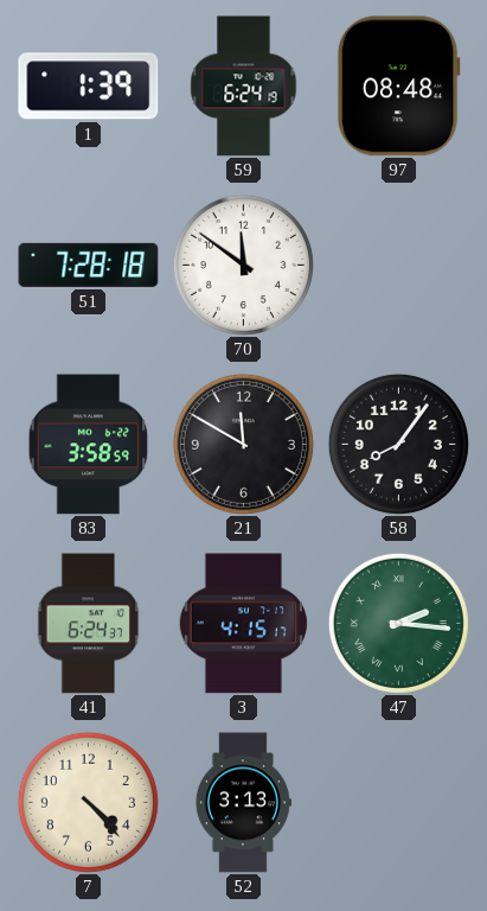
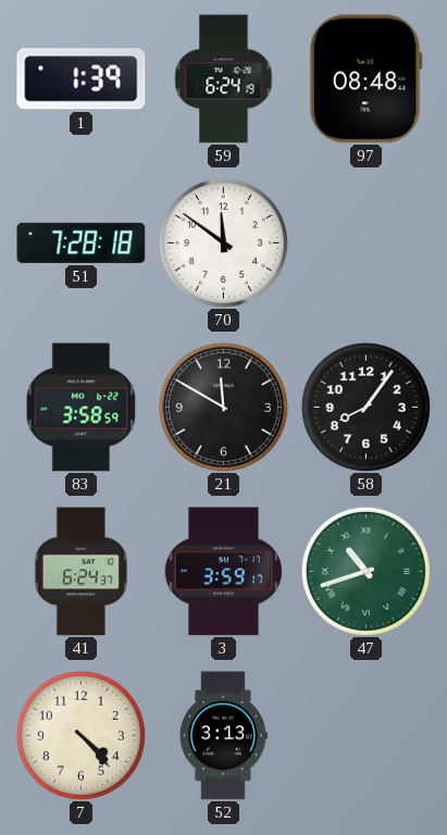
3: 4:15 -> 3:59
47: 2:16 -> 10:42
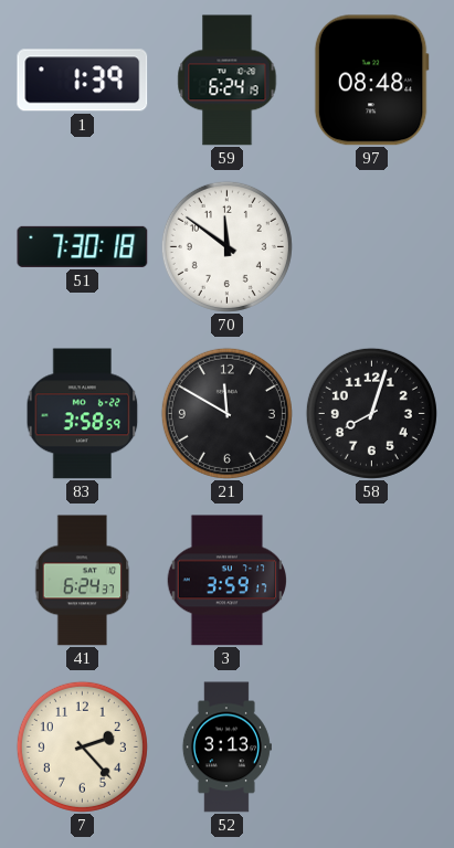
51: 7:28 -> 7:30
58: 8:06 -> 8:03
47: 10:42 -> none
7: 4:23 -> 2:23
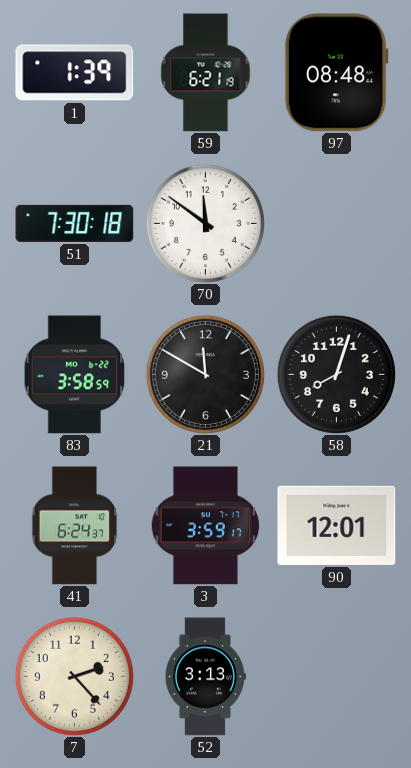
59: 6:24 -> 6:21
90: none -> 12:01
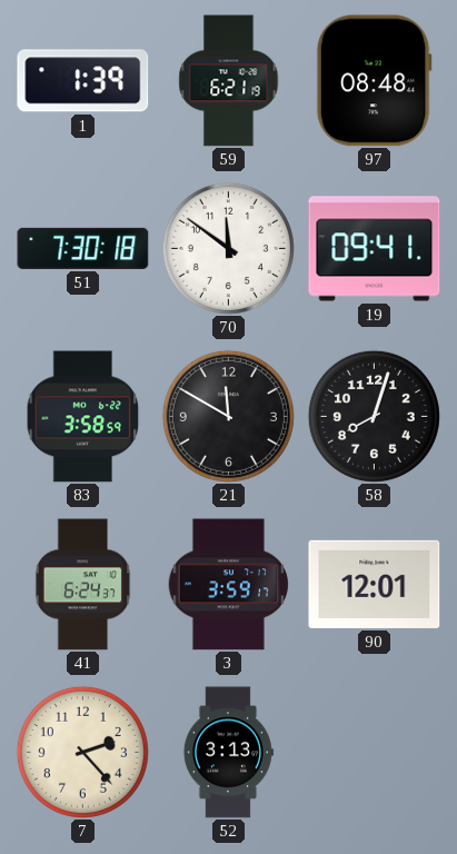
19: none -> 09:41
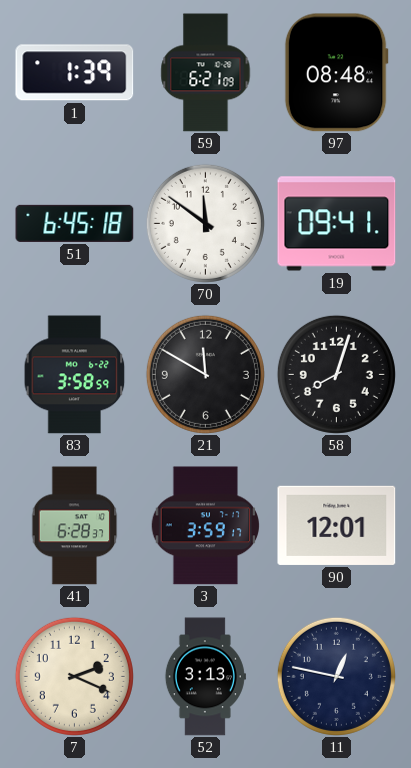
59: 6:21:19 -> 6:21:09
51: 7:30 -> 6:45
41: 6:24 -> 6:28
7: 2:23 -> 2:19
11: none -> 12:47
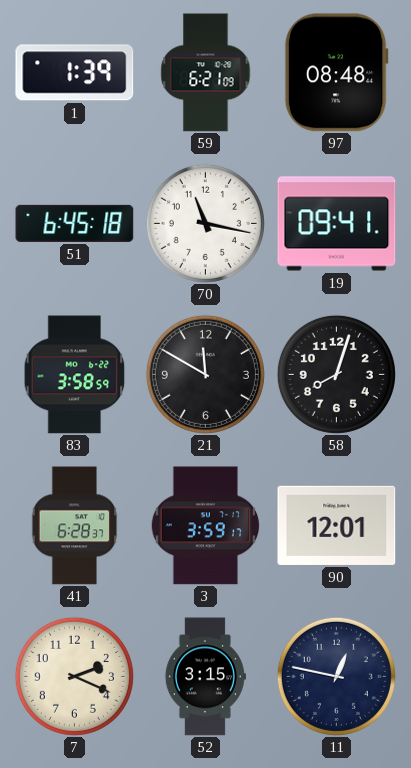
70: 11:51 -> 11:17
52: 3:13 -> 3:15
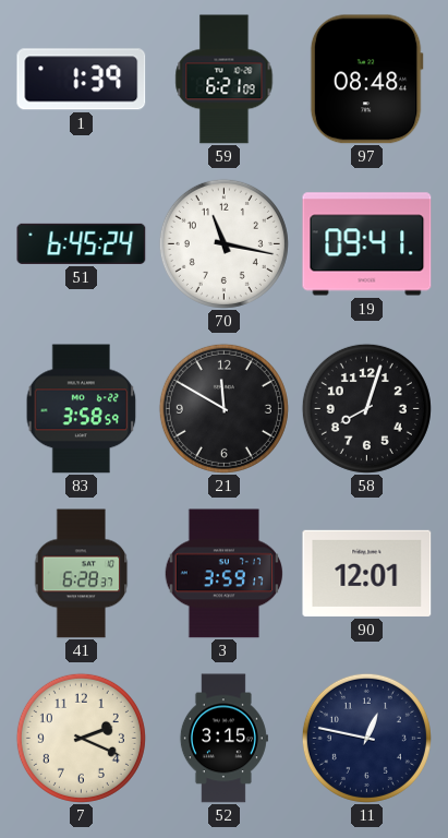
51: 6:45:18 -> 6:45:24
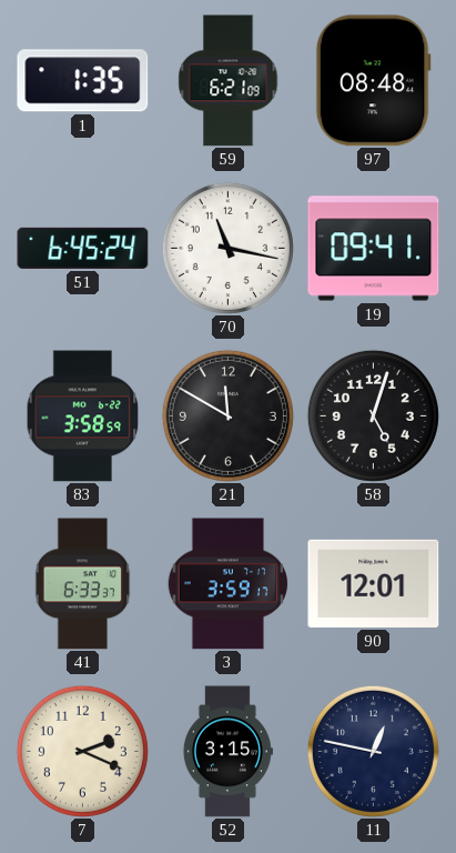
1: 1:39 -> 1:35
58: 8:03 -> 5:03
41: 6:28 -> 6:33
